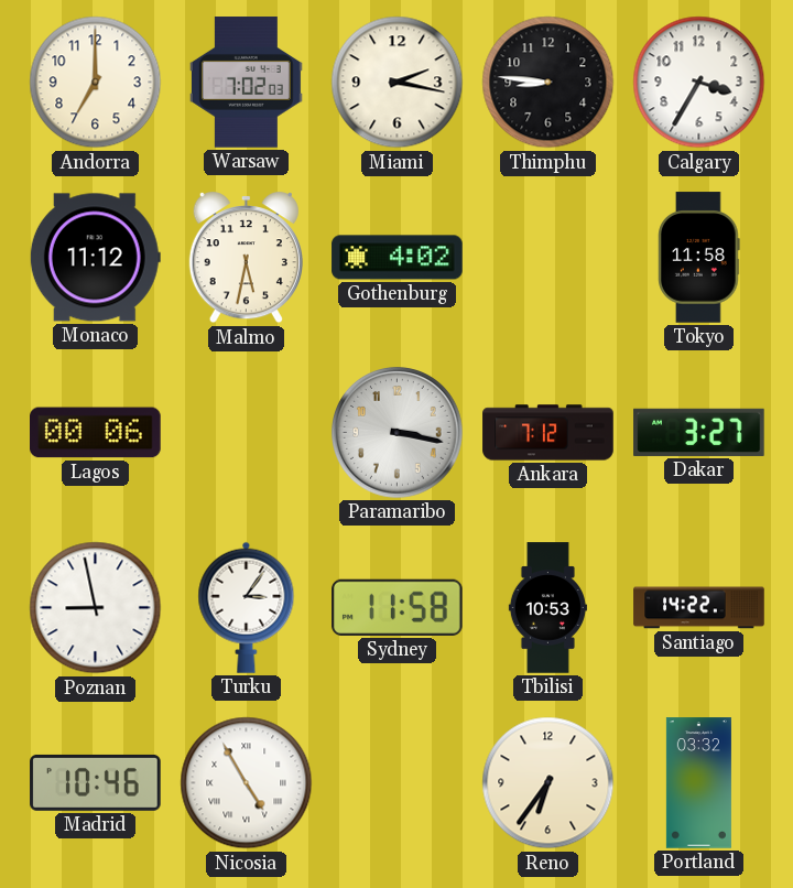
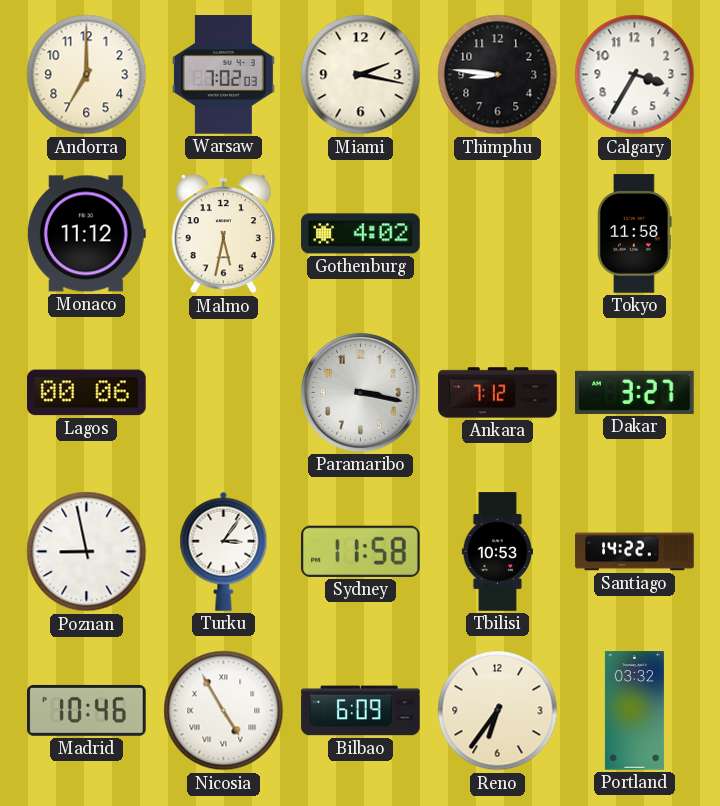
Bilbao: none -> 6:09
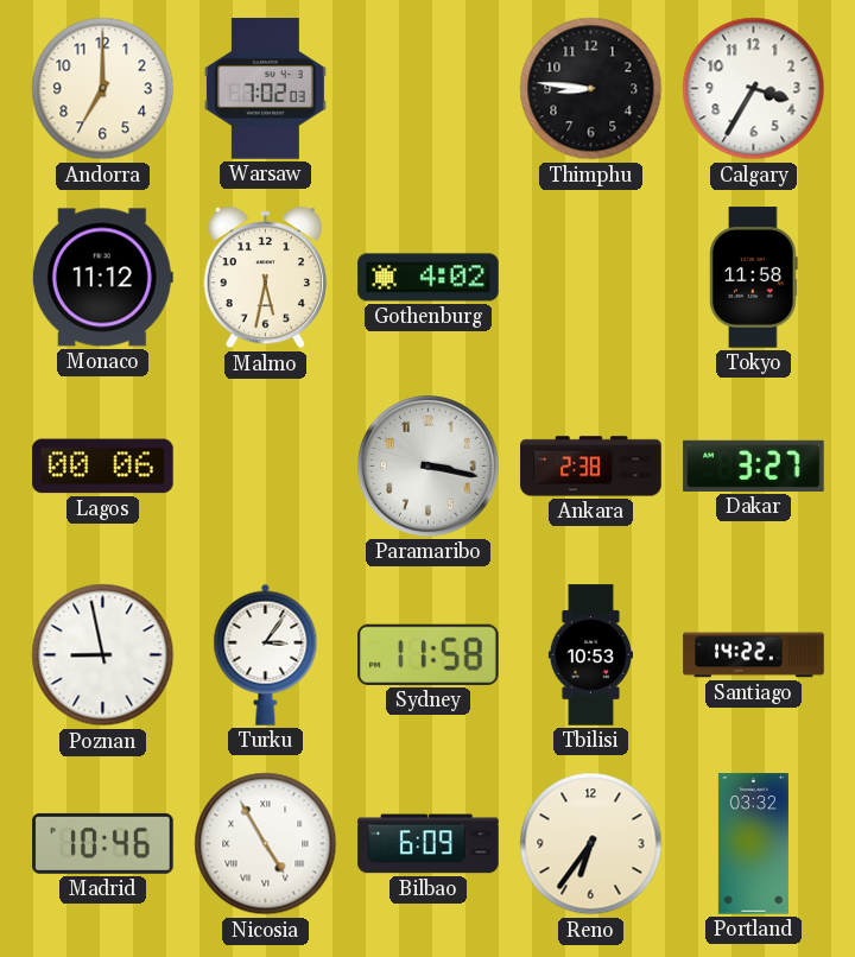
Miami: 2:17 -> none
Ankara: 7:12 -> 2:38
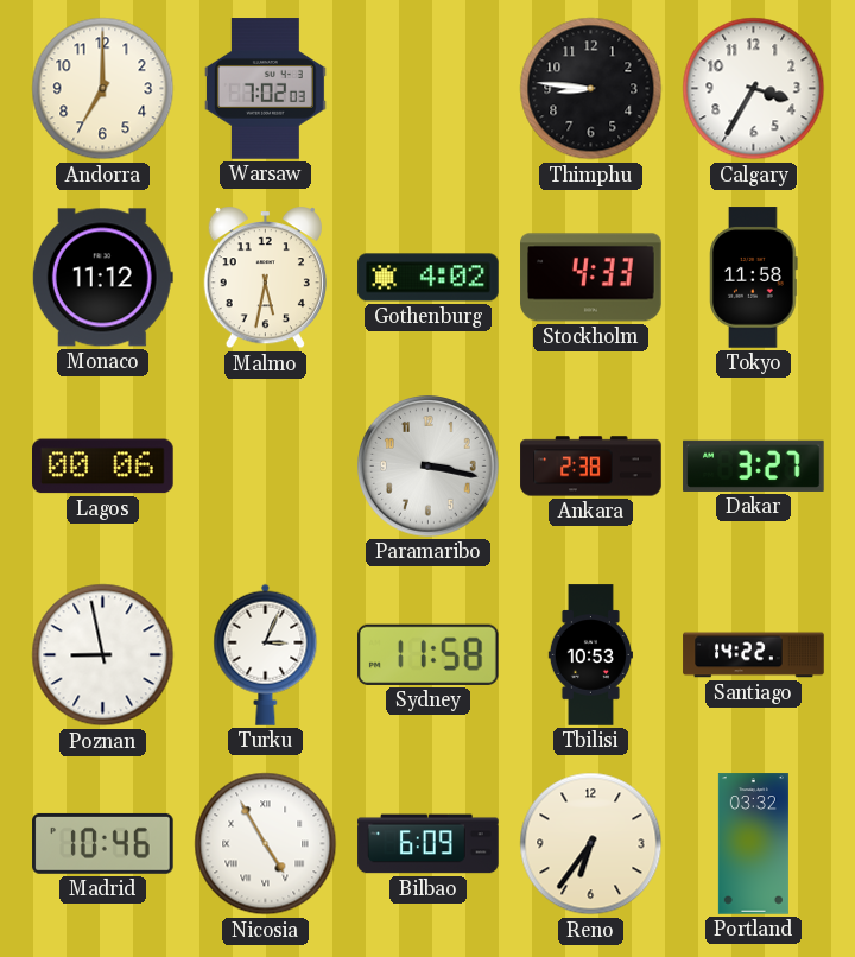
Stockholm: none -> 4:33
Turku: 3:06 -> 3:04
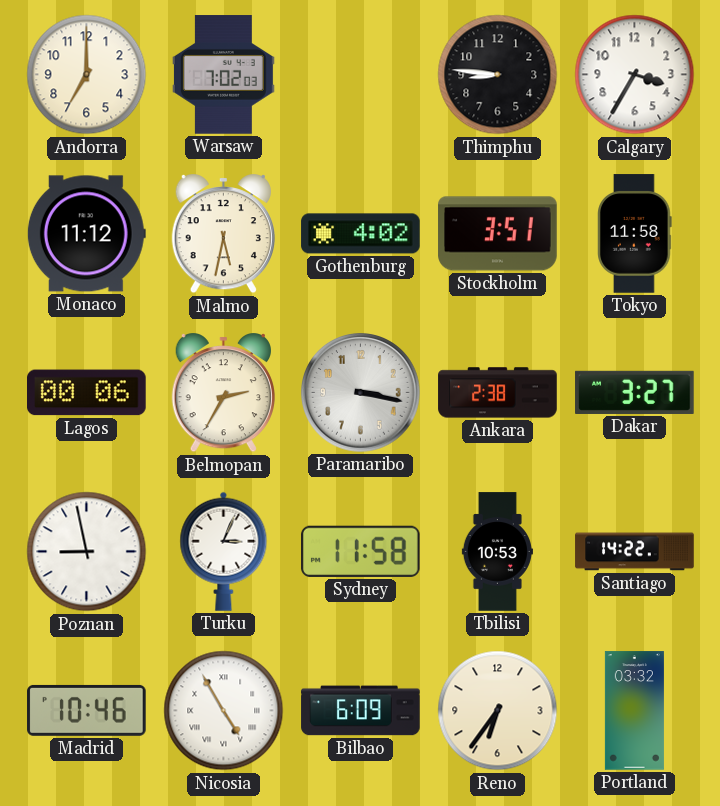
Stockholm: 4:33 -> 3:51
Belmopan: none -> 2:35
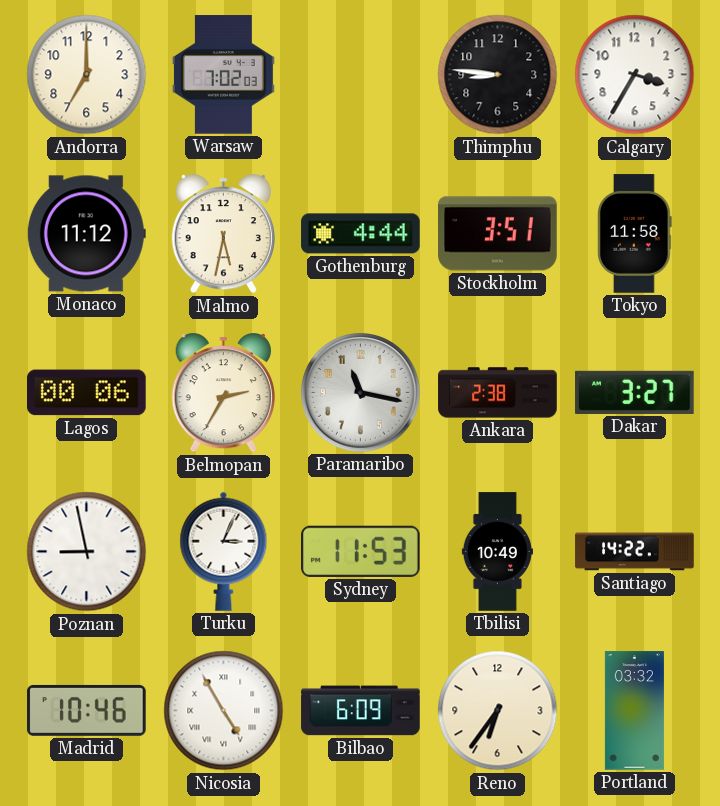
Gothenburg: 4:02 -> 4:44
Paramaribo: 3:17 -> 11:17
Sydney: 11:58 -> 11:53
Tbilisi: 10:53 -> 10:49
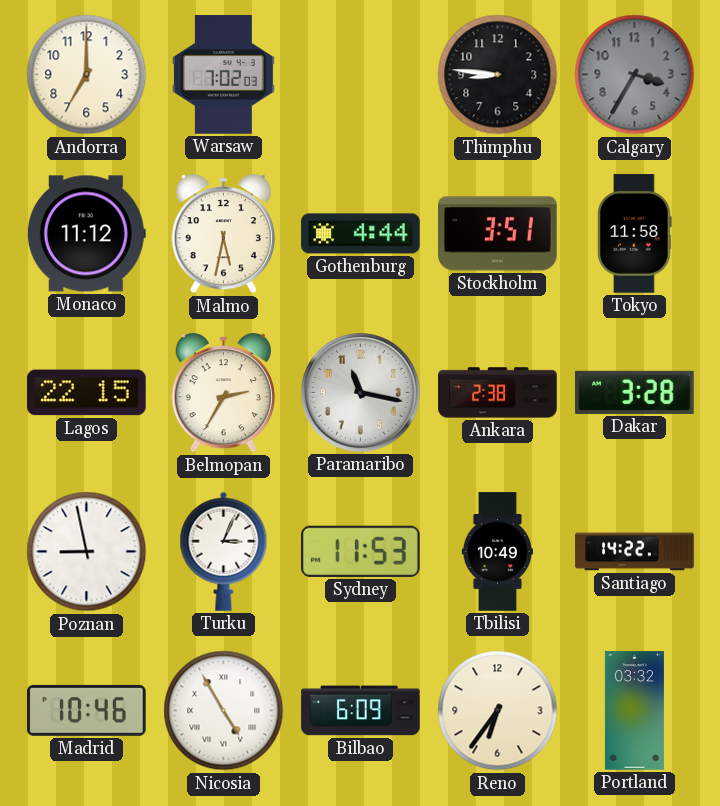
Calgary dial: white -> grey
Lagos: 00:06 -> 22:15
Dakar: 3:27 -> 3:28
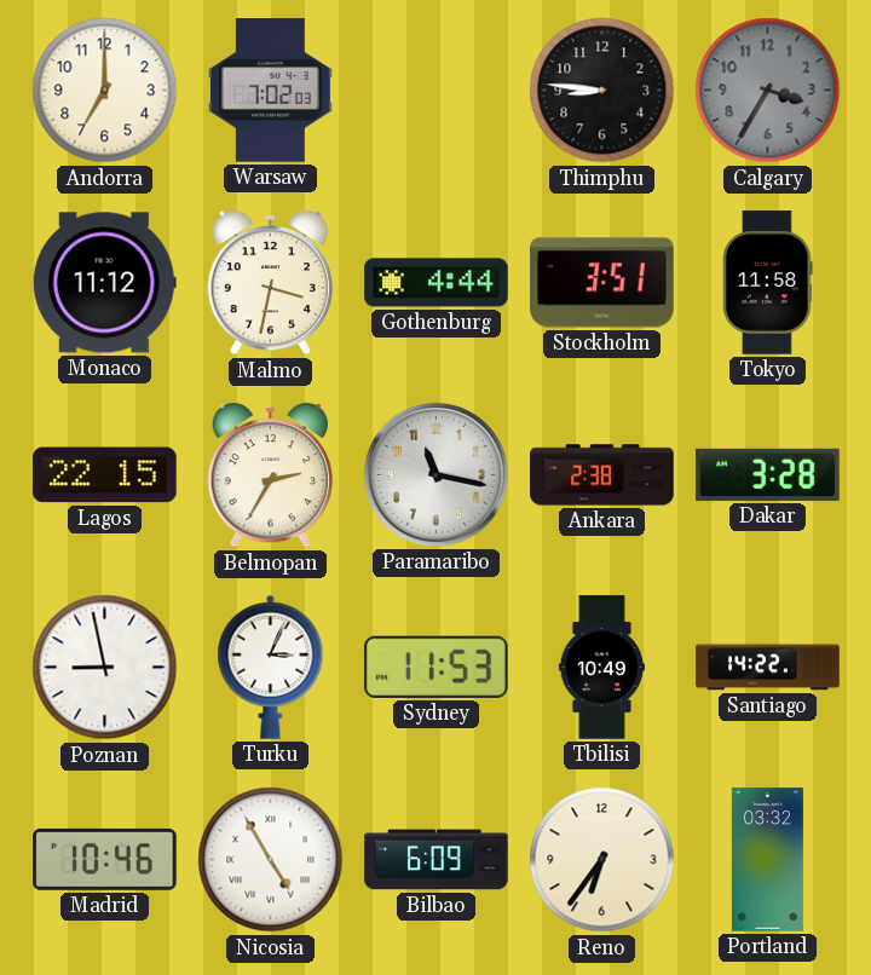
Malmo: 5:32 -> 3:32
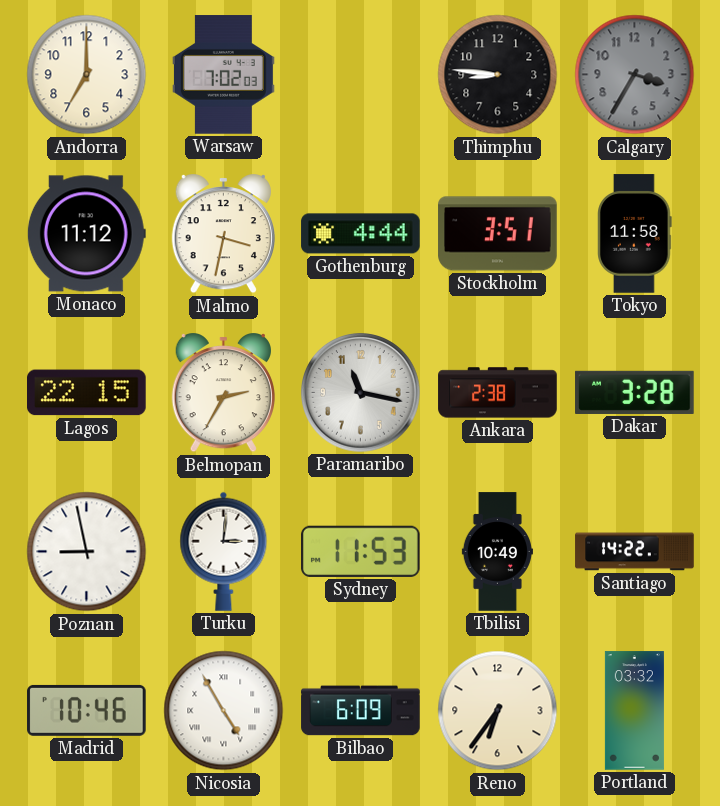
Turku: 3:04 -> 3:01
